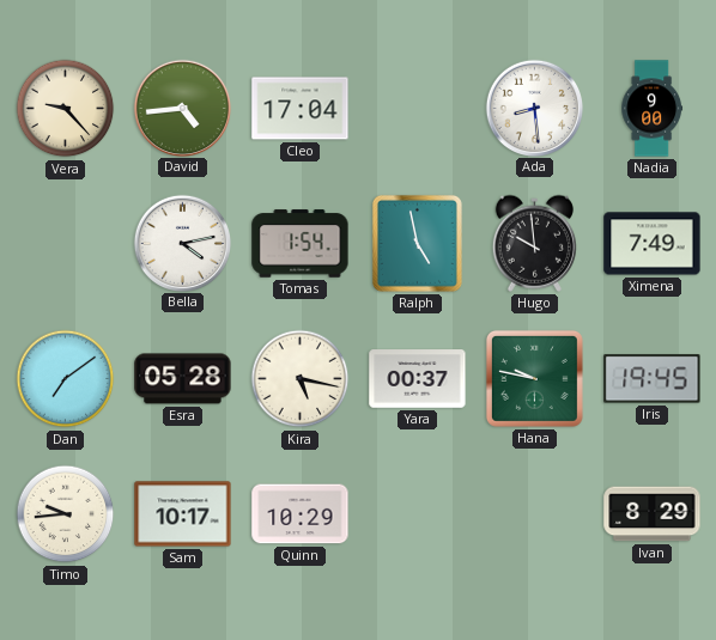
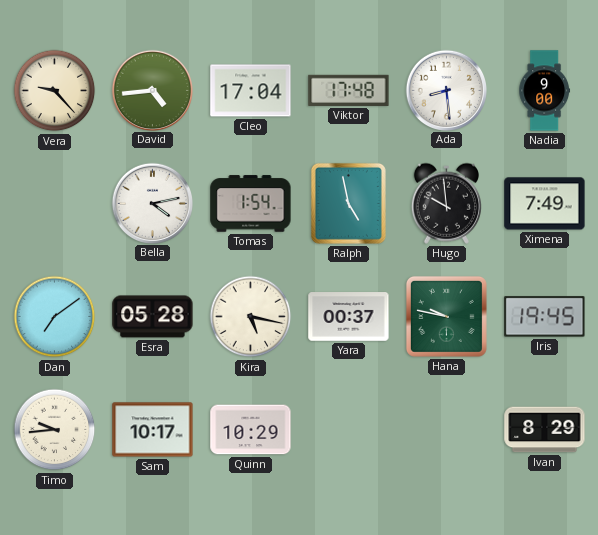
Viktor: none -> 17:48
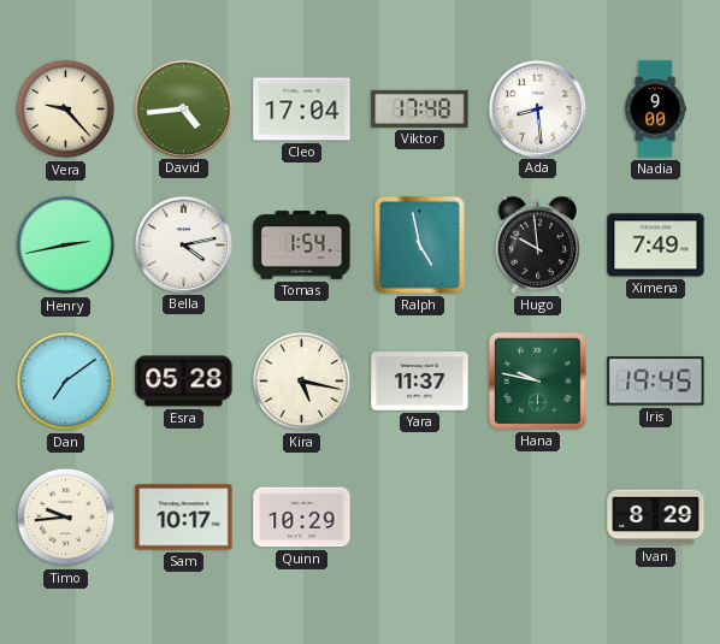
Henry: none -> 2:43
Yara: 00:37 -> 11:37
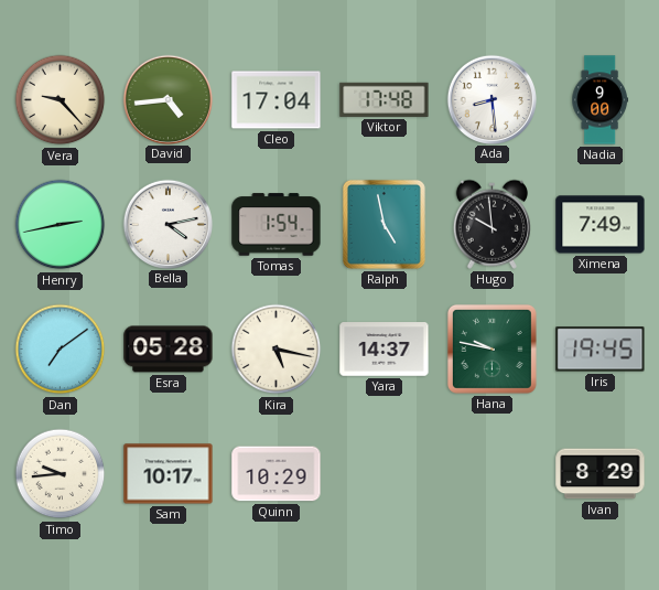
Yara: 11:37 -> 14:37
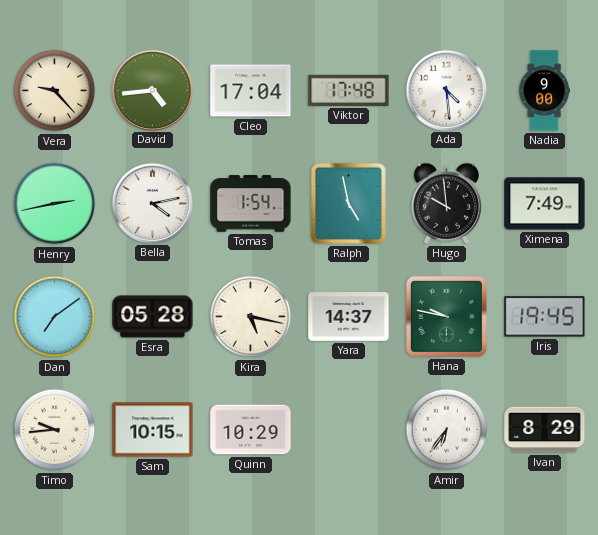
Ada: 8:29 -> 4:29
Sam: 10:17 -> 10:15
Amir: none -> 6:36
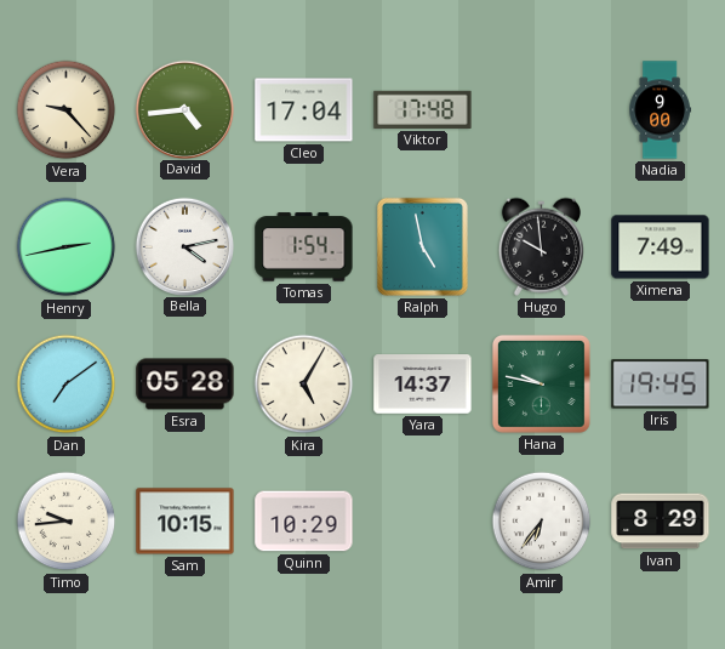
Ada: 4:29 -> none
Kira: 5:17 -> 5:05
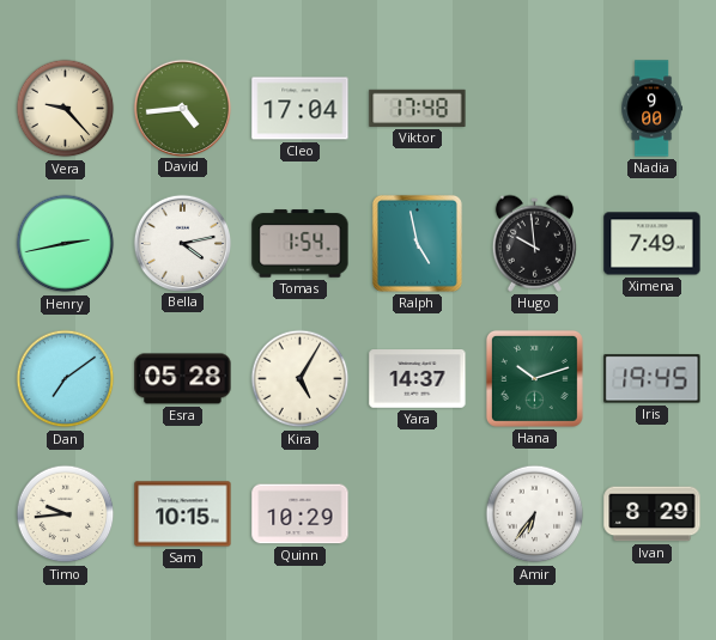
Hana: 9:47 -> 10:12
